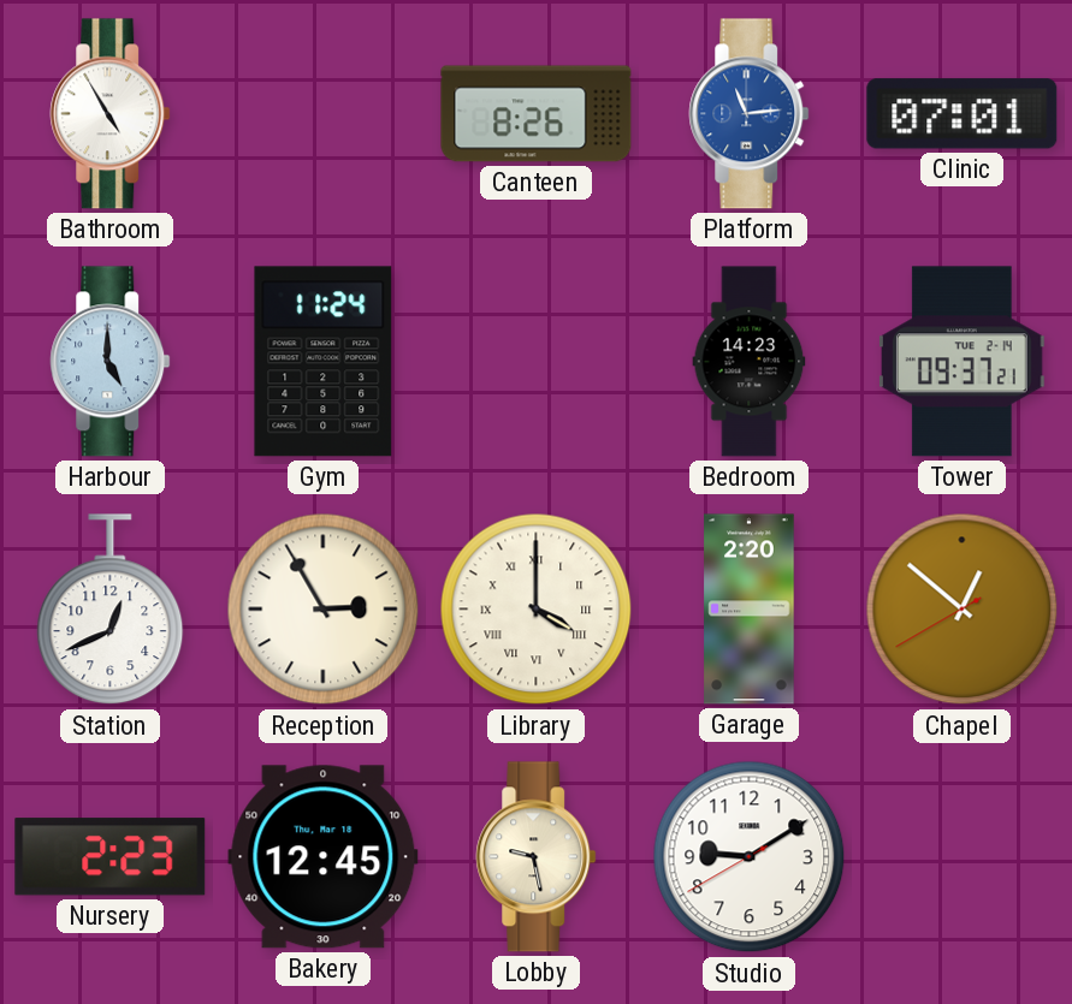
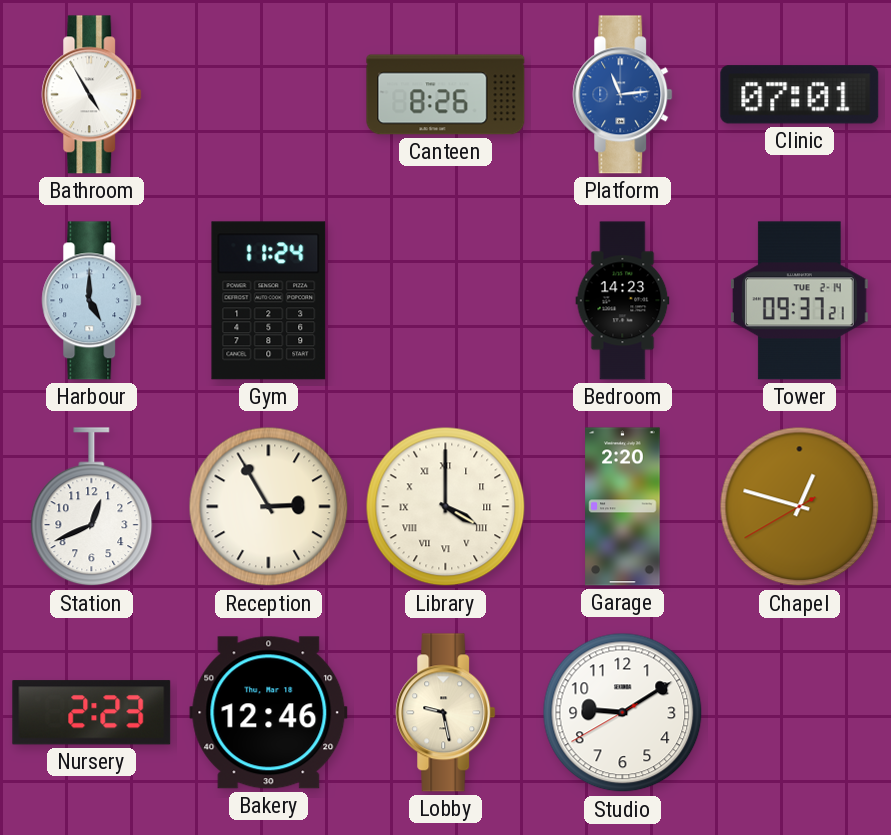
Chapel: 12:51 -> 12:47
Bakery: 12:45 -> 12:46
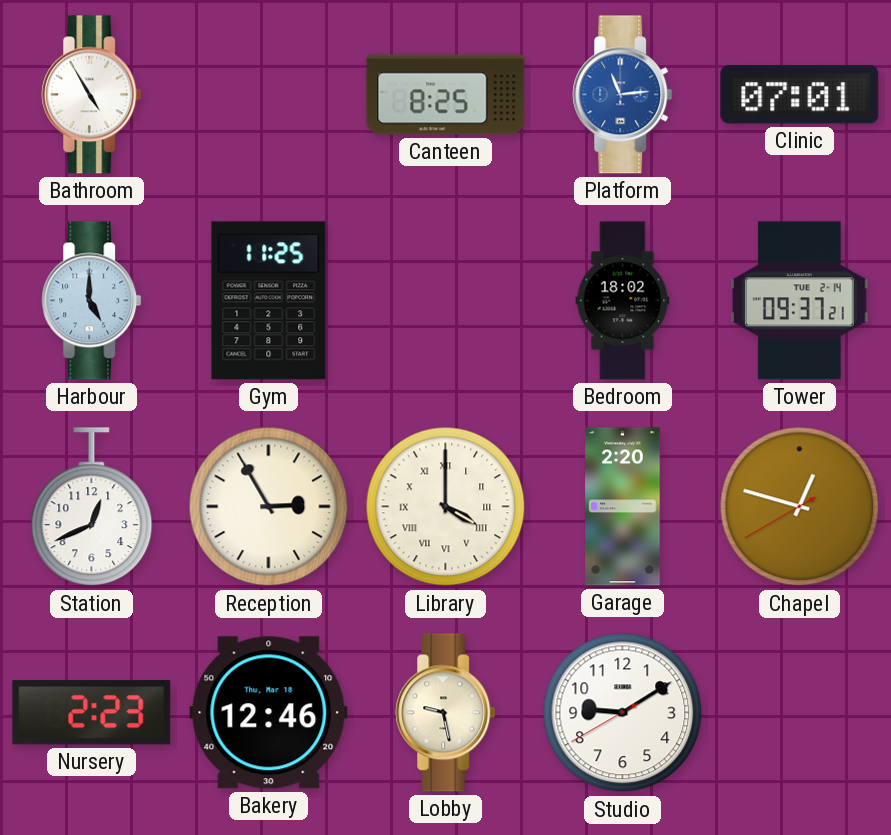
Canteen: 8:26 -> 8:25
Gym: 11:24 -> 11:25
Bedroom: 14:23 -> 18:02
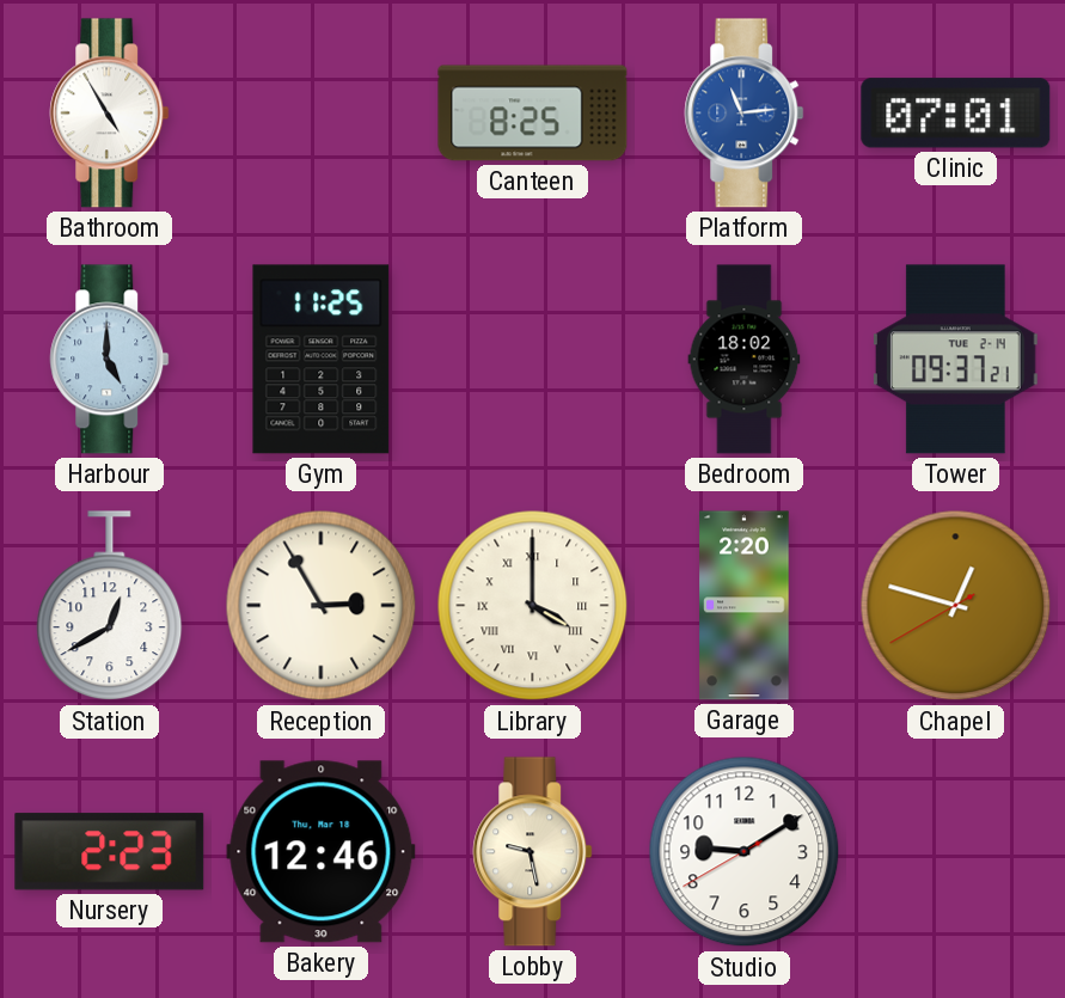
Station: 12:41 -> 12:40
